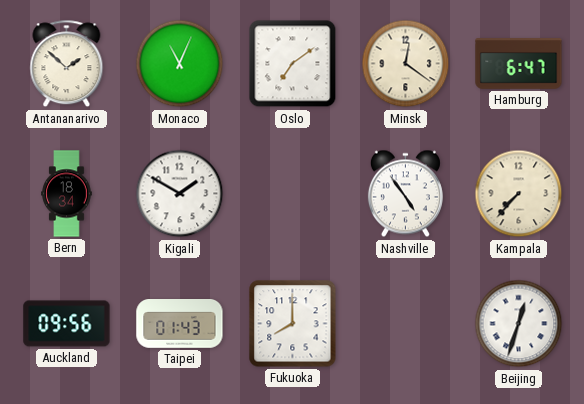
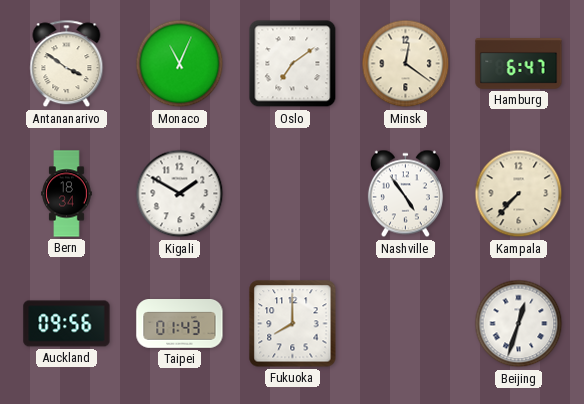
Antananarivo: 1:52 -> 3:51
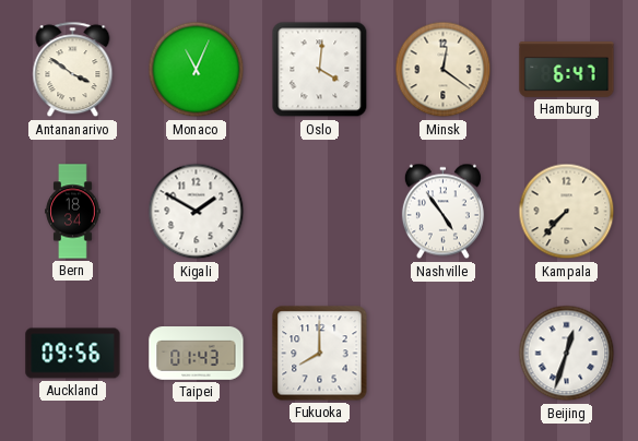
Oslo: 7:09 -> 4:01
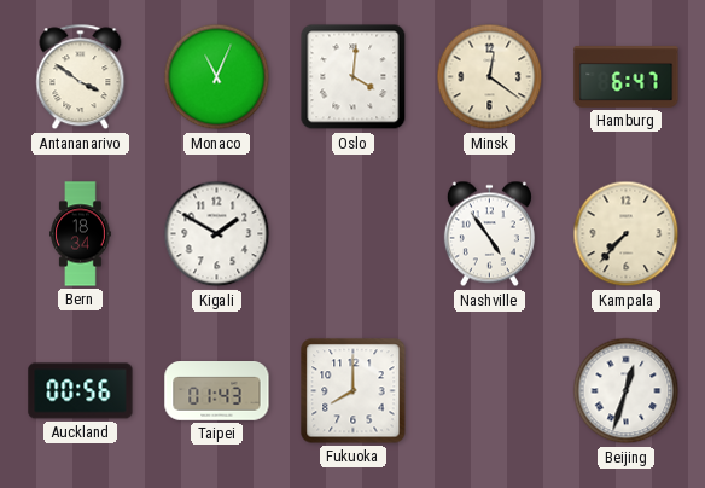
Auckland: 09:56 -> 00:56
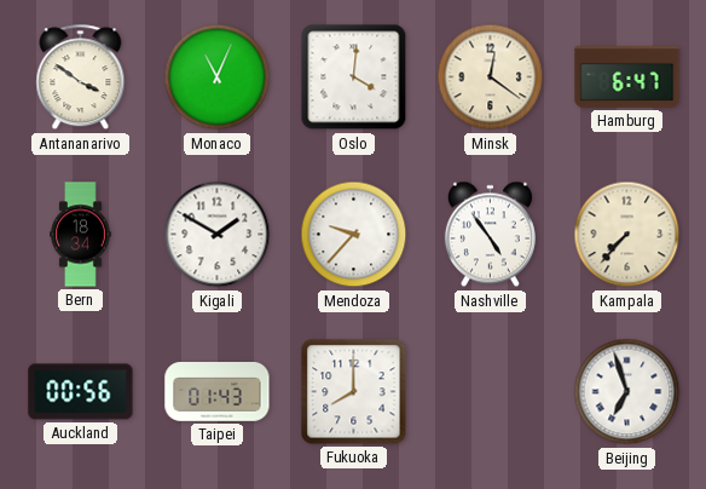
Mendoza: none -> 9:37
Beijing: 12:33 -> 6:57
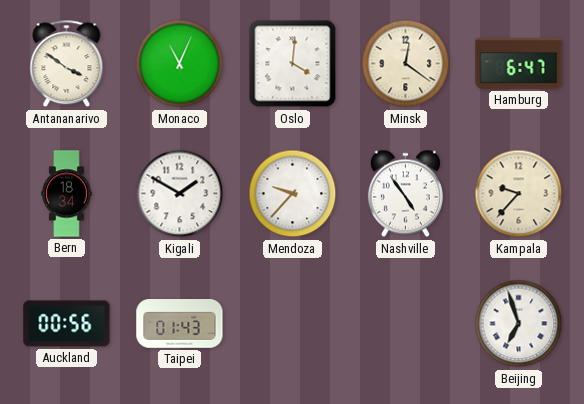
Kampala: 7:37 -> 9:37
Fukuoka: 8:00 -> none
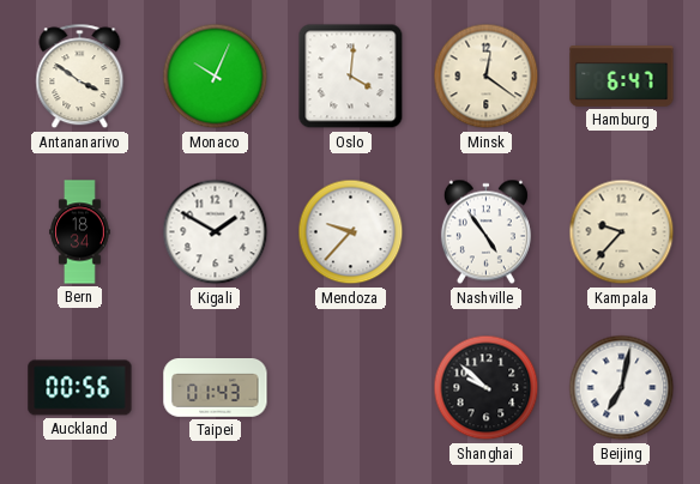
Monaco: 11:04 -> 10:04
Shanghai: none -> 9:52
Beijing: 6:57 -> 7:02
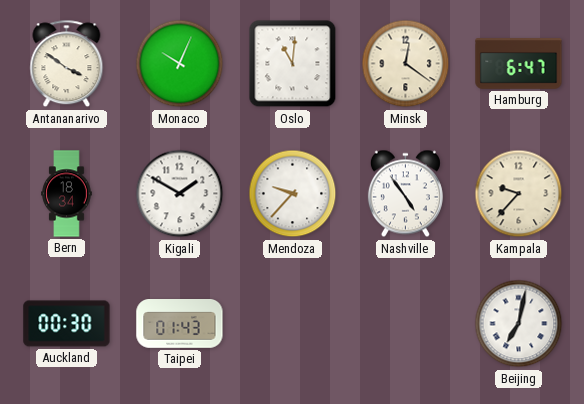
Oslo: 4:01 -> 11:01
Auckland: 00:56 -> 00:30
Shanghai: 9:52 -> none
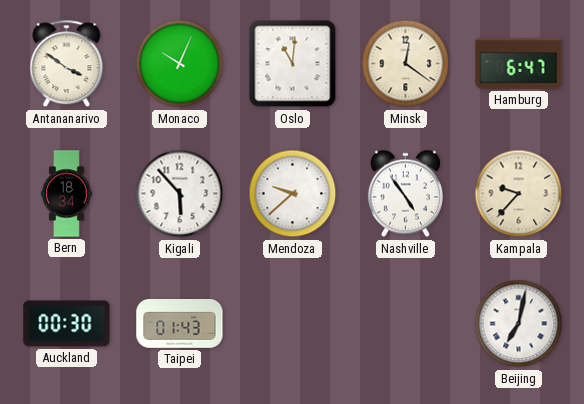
Kigali: 1:50 -> 5:53
Mendoza: 9:37 -> 9:38
